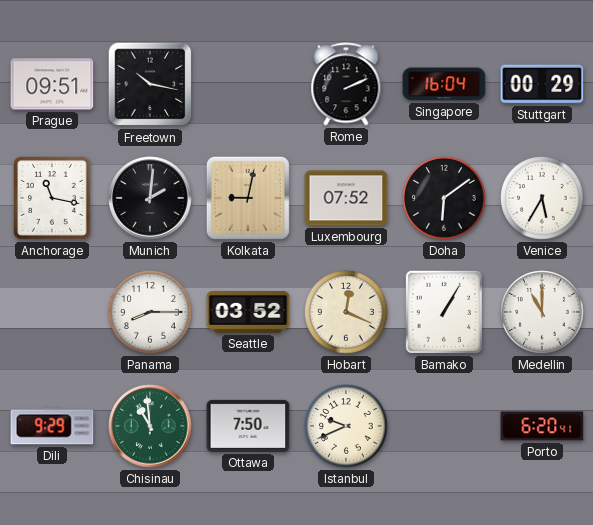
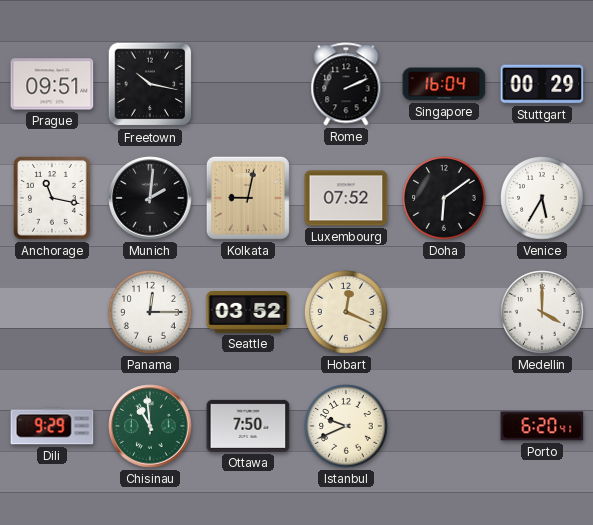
Panama: 8:15 -> 12:15
Bamako: 1:05 -> none
Medellin: 11:00 -> 4:00
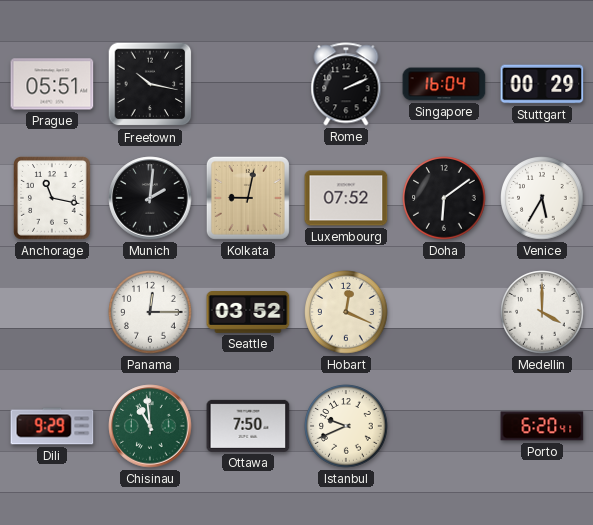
Prague: 09:51 -> 05:51
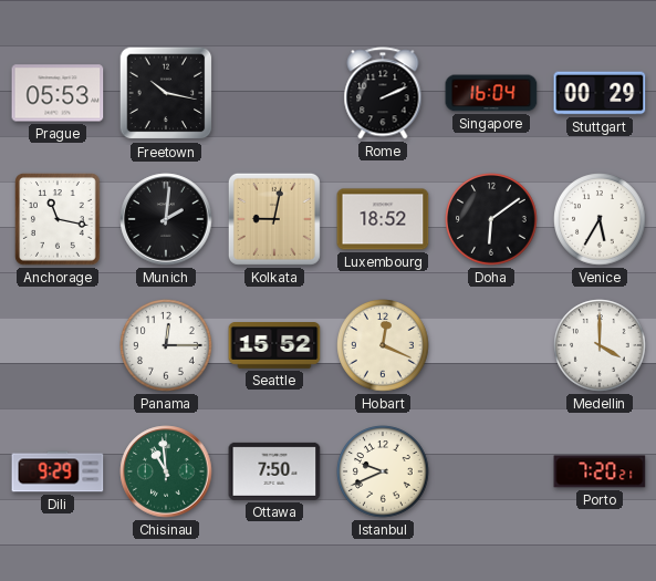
Prague: 05:51 -> 05:53
Luxembourg: 07:52 -> 18:52
Seattle: 03:52 -> 15:52
Porto: 6:20 -> 7:20
